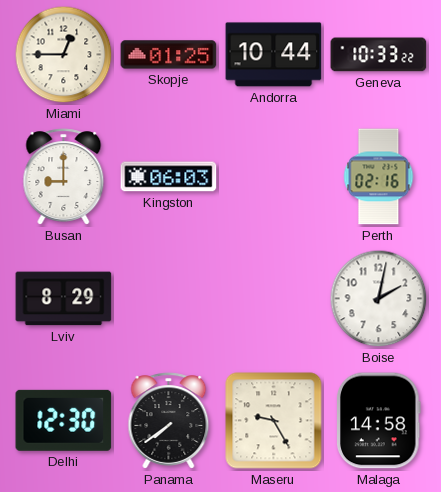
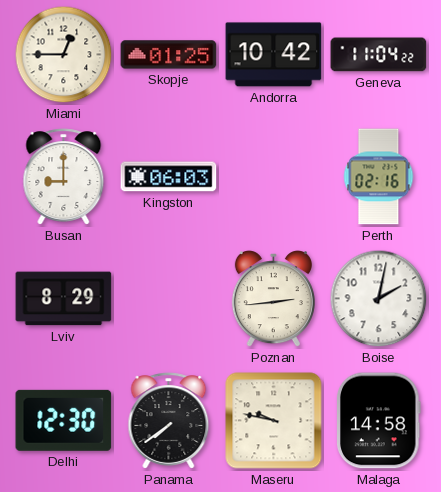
Andorra: 10:44 -> 10:42
Geneva: 10:33 -> 11:04
Poznan: none -> 2:44
Maseru: 9:25 -> 9:47
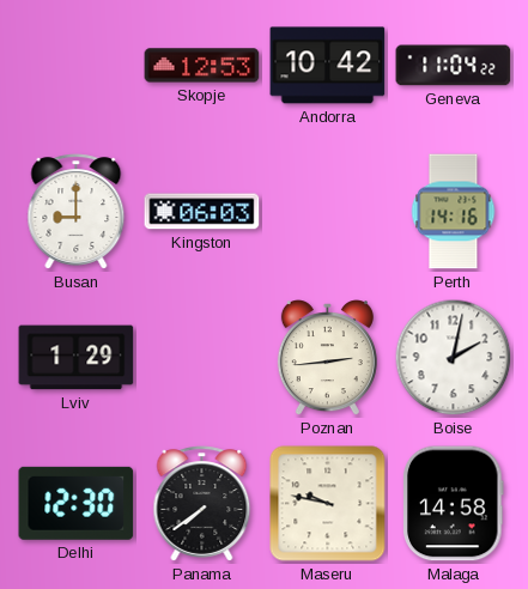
Miami: 12:45 -> none
Skopje: 01:25 -> 12:53
Perth: 02:16 -> 14:16
Lviv: 8:29 -> 1:29
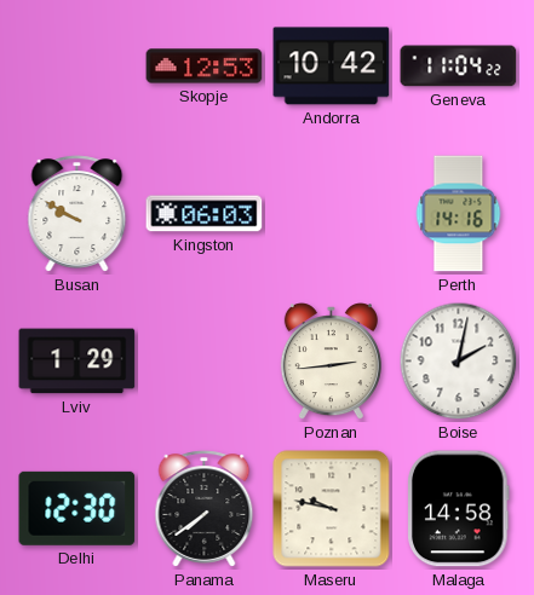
Busan: 9:00 -> 9:50
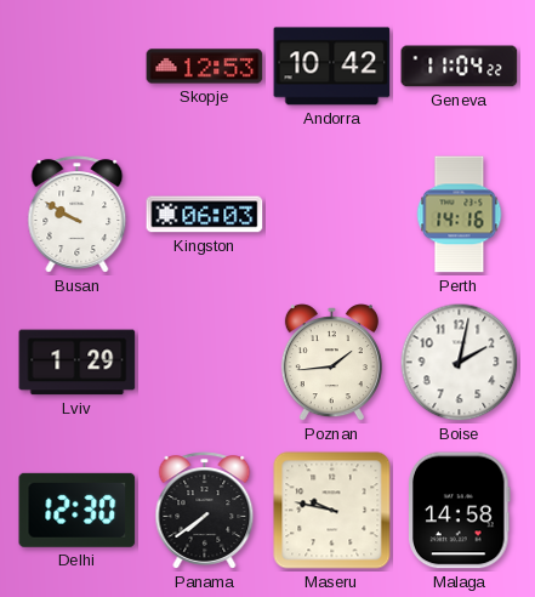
Poznan: 2:44 -> 1:44
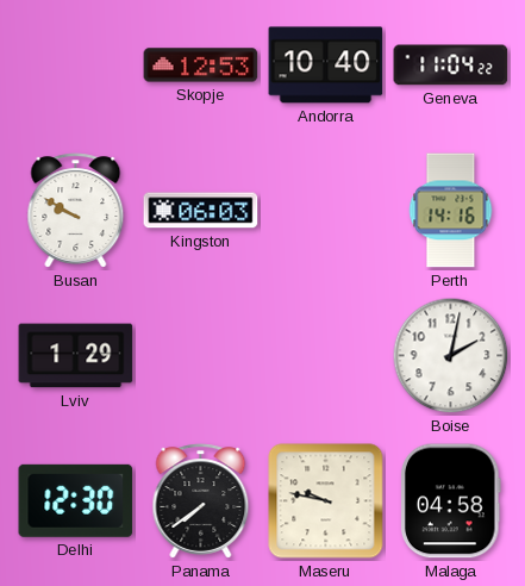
Andorra: 10:42 -> 10:40
Poznan: 1:44 -> none
Malaga: 14:58 -> 04:58
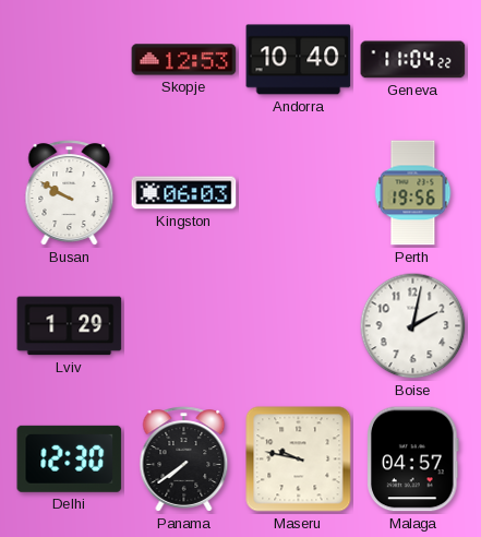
Perth: 14:16 -> 19:56
Malaga: 04:58 -> 04:57
